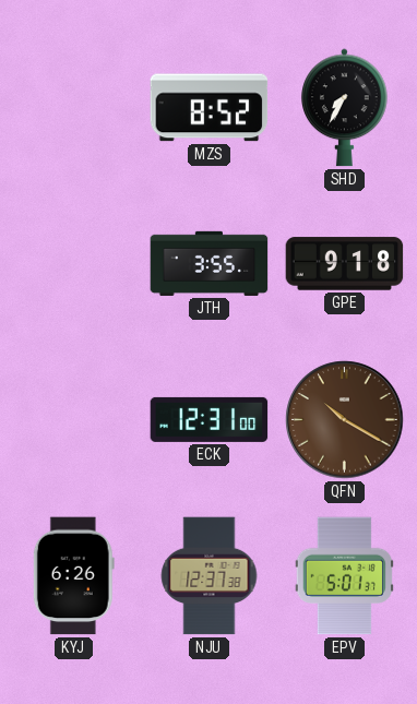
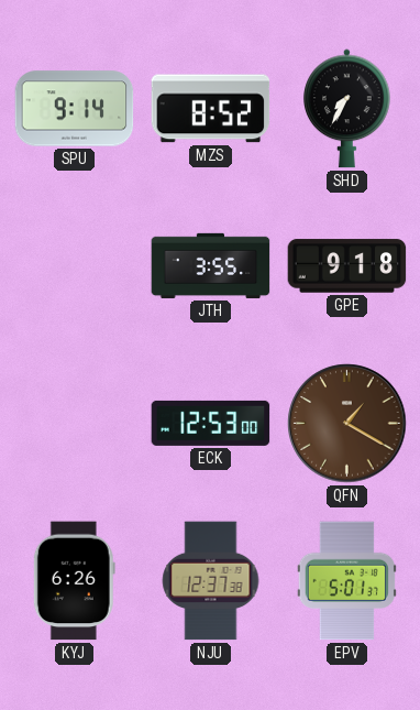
SPU: none -> 9:14
ECK: 12:31 -> 12:53
QFN: 10:20 -> 1:20
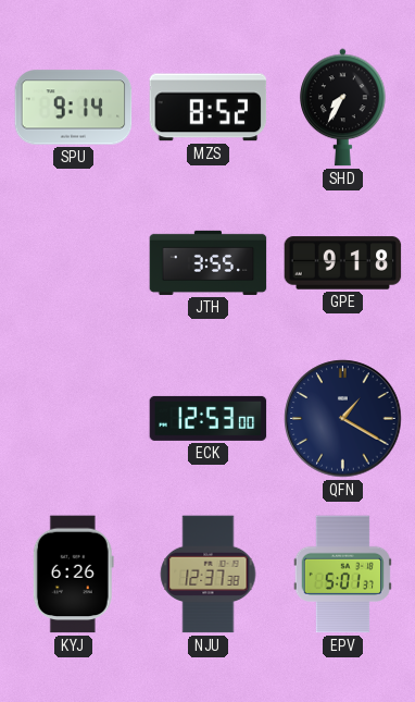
QFN dial: brown -> navy
